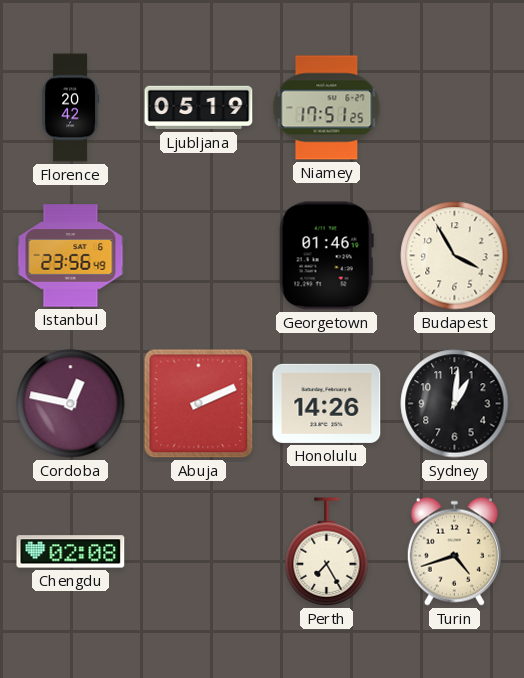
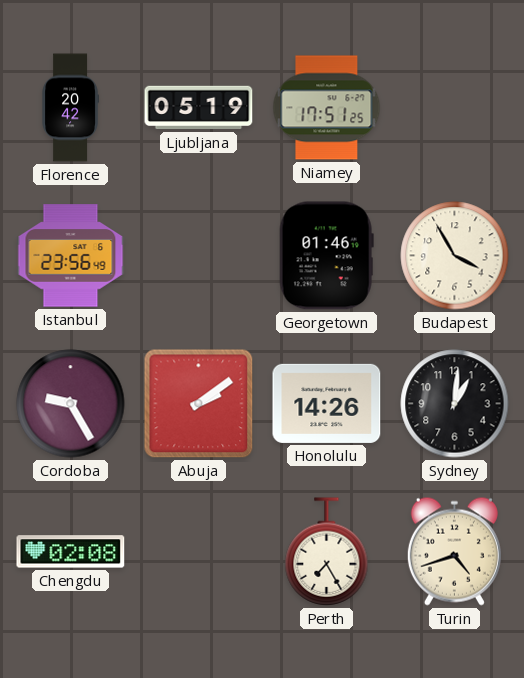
Cordoba: 12:47 -> 9:25
Abuja: 2:11 -> 2:09
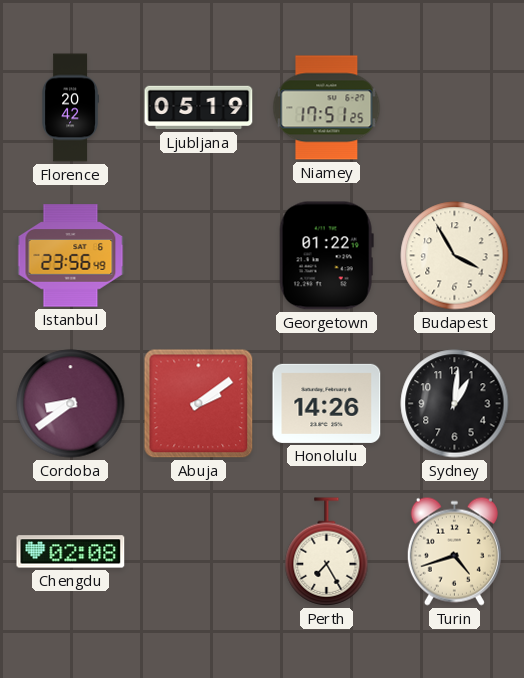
Georgetown: 01:46 -> 01:22
Cordoba: 9:25 -> 8:39
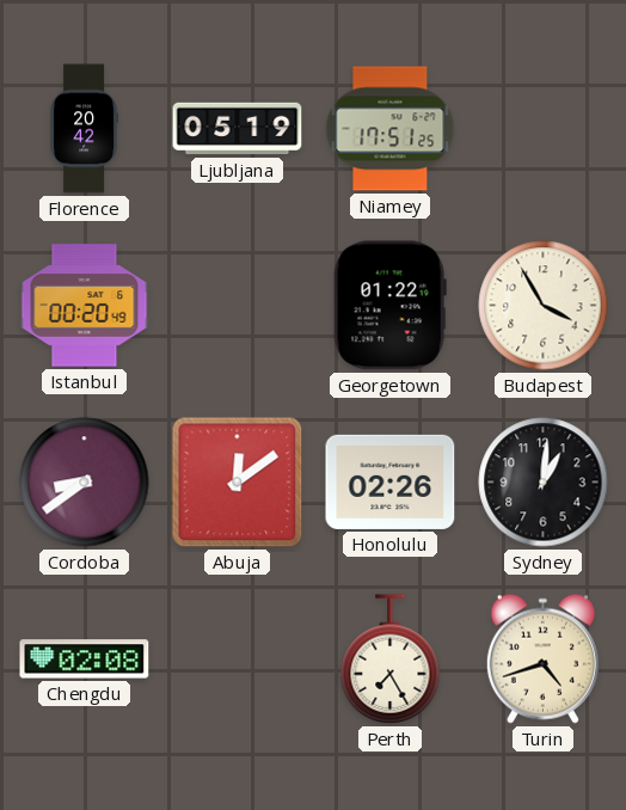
Istanbul: 23:56 -> 00:20
Abuja: 2:09 -> 12:09
Honolulu: 14:26 -> 02:26
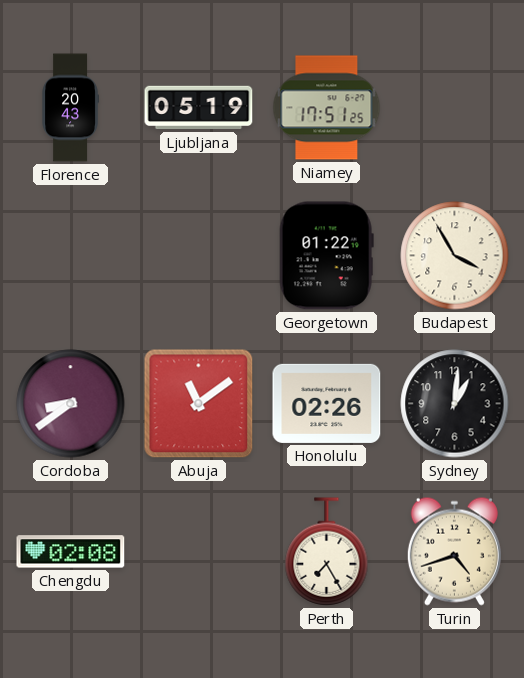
Florence: 20:42 -> 20:43
Istanbul: 00:20 -> none
Abuja: 12:09 -> 11:09
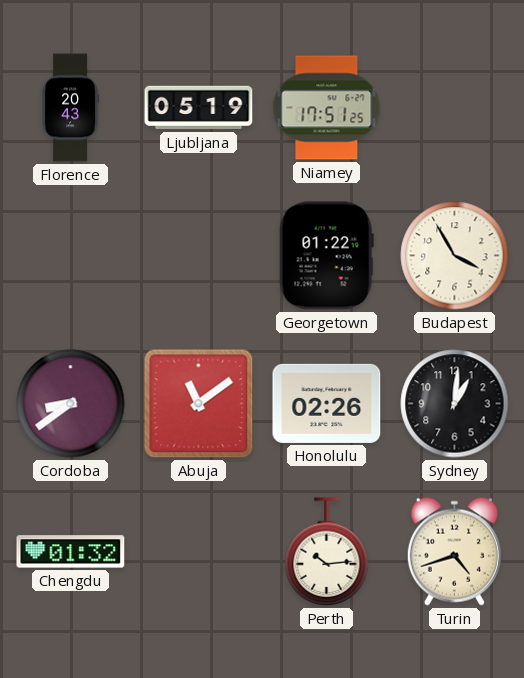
Chengdu: 02:08 -> 01:32
Perth: 7:25 -> 10:14
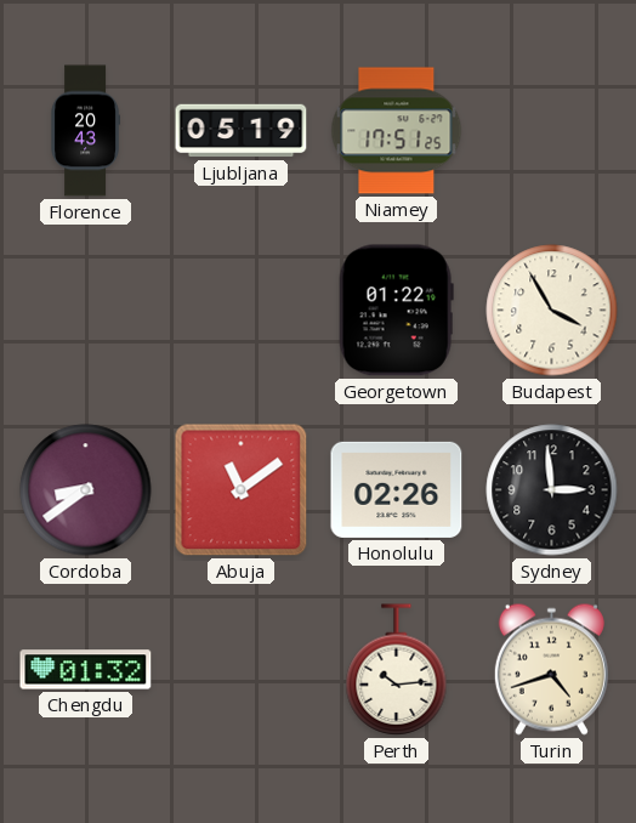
Sydney: 1:01 -> 2:59
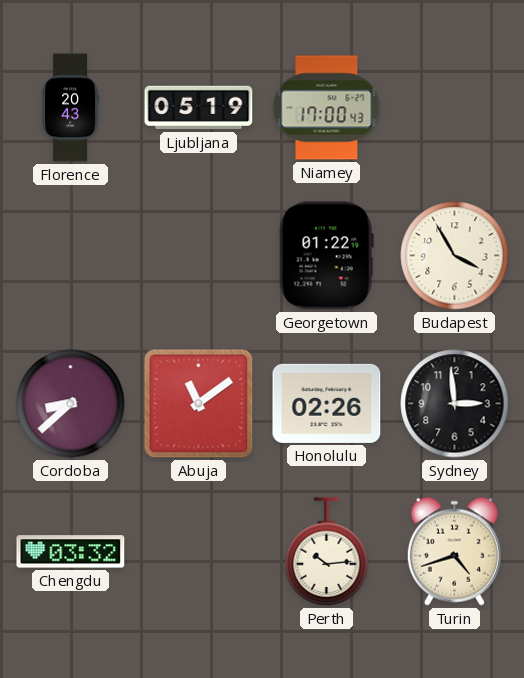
Niamey: 17:51 -> 17:00
Cordoba: 8:39 -> 8:38
Chengdu: 01:32 -> 03:32
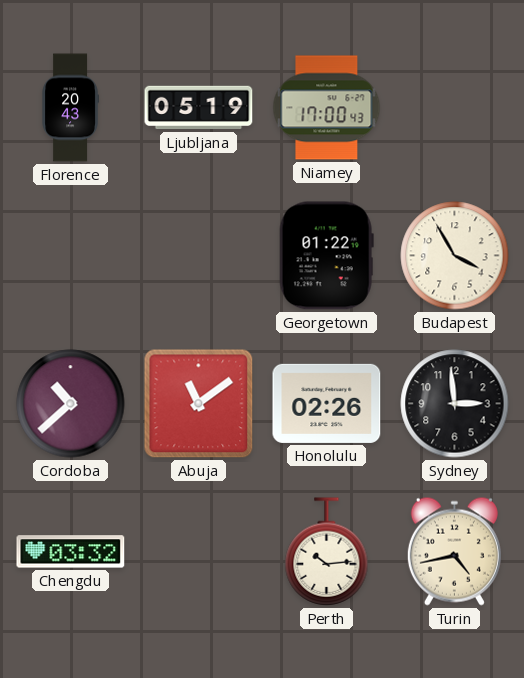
Cordoba: 8:38 -> 10:38
Turin: 4:42 -> 4:43
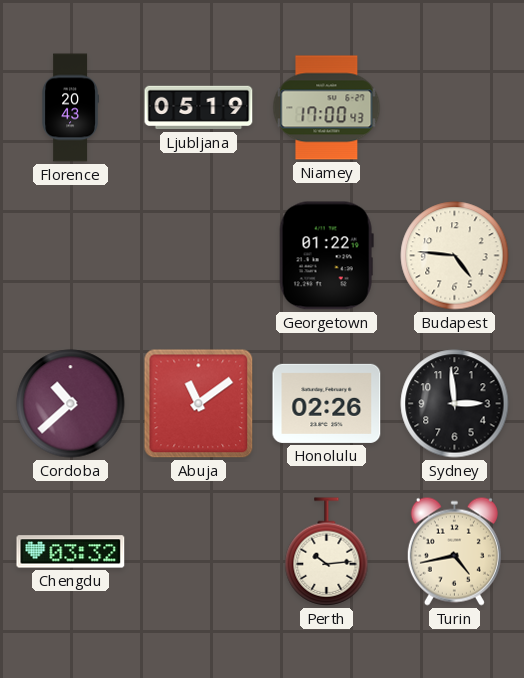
Budapest: 3:55 -> 4:46
